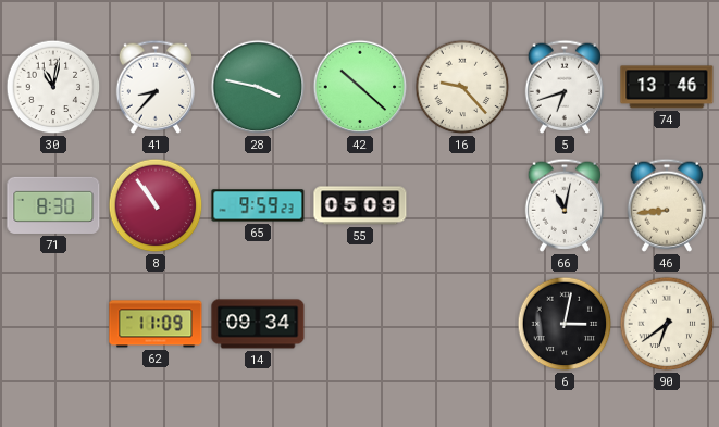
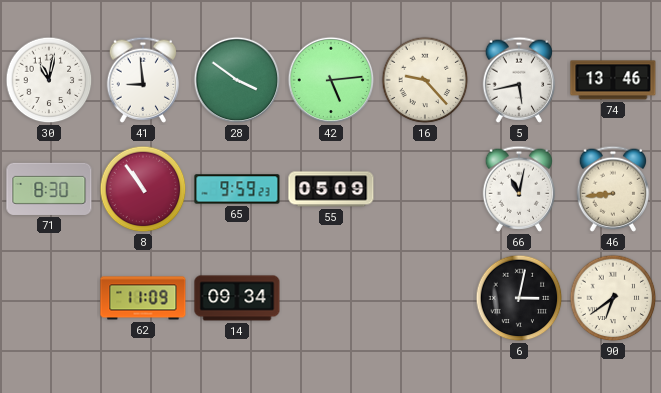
41: 8:37 -> 8:59
28: 3:47 -> 3:51
42: 10:22 -> 5:14
5: 6:42 -> 5:43
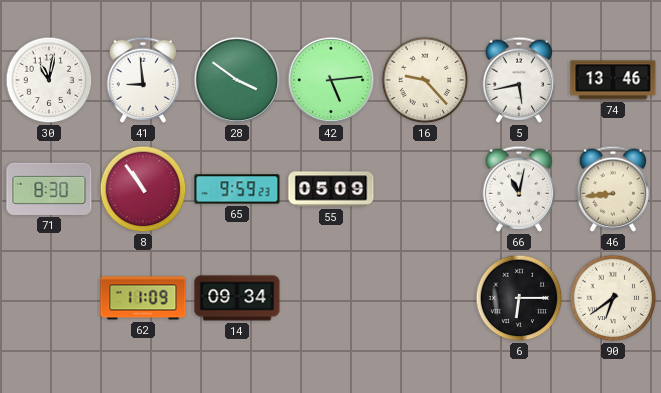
6: 3:02 -> 6:15
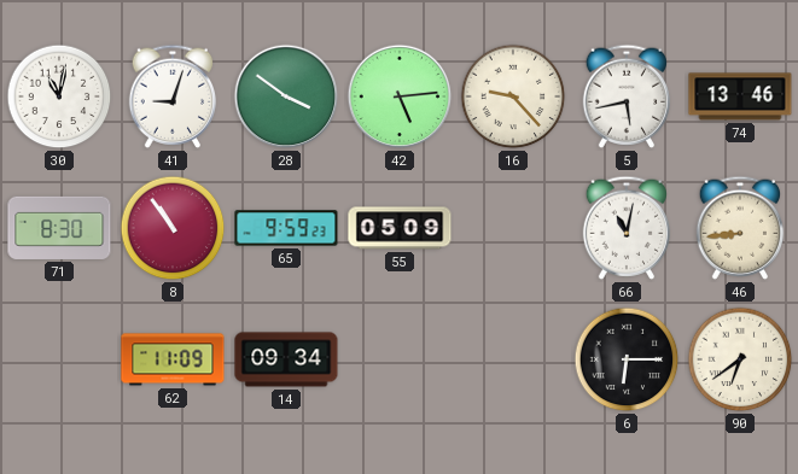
41: 8:59 -> 9:03
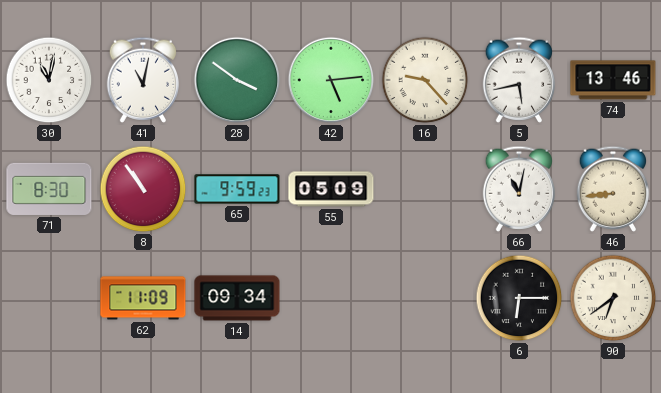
41: 9:03 -> 11:02
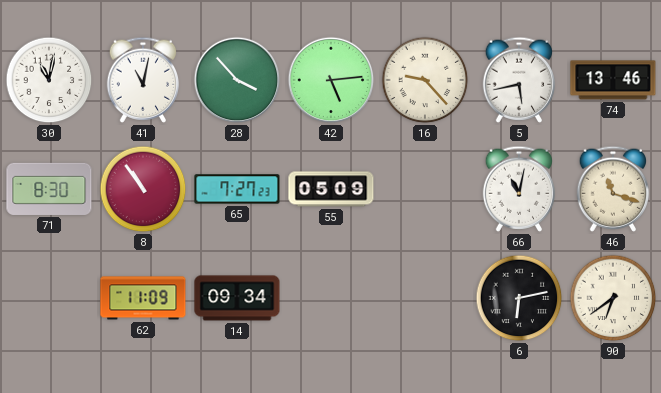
28: 3:51 -> 3:53
65: 9:59 -> 7:27
46: 8:44 -> 11:18
6: 6:15 -> 6:13
